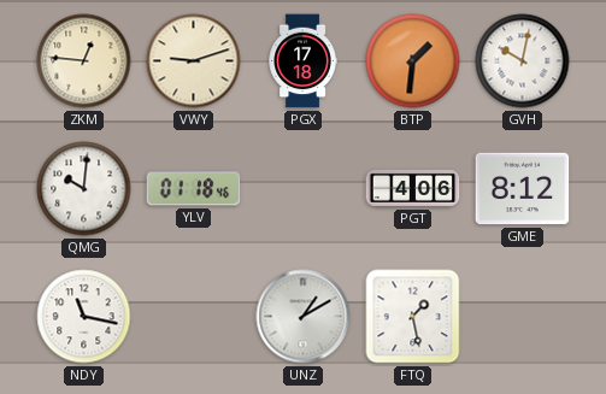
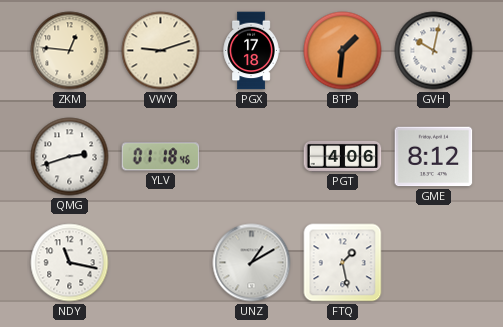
QMG: 10:01 -> 2:42
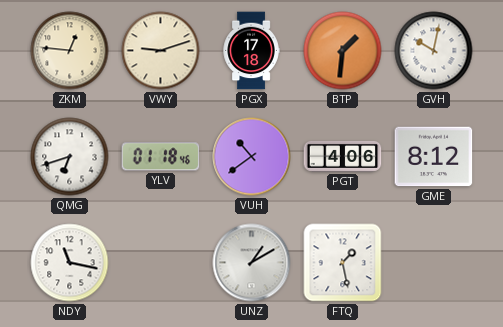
QMG: 2:42 -> 6:42
VUH: none -> 10:39
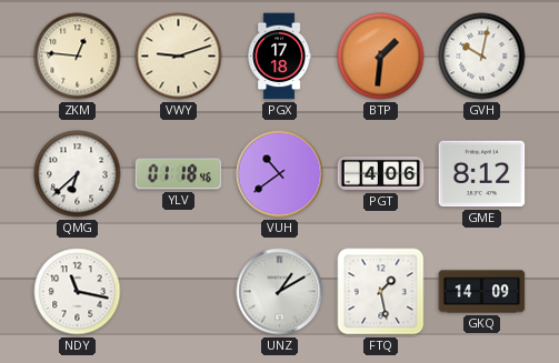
QMG: 6:42 -> 6:38
GKQ: none -> 14:09
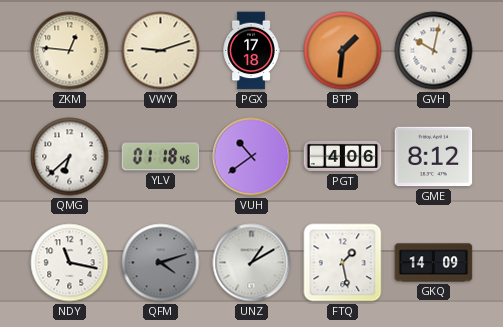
QFM: none -> 4:12
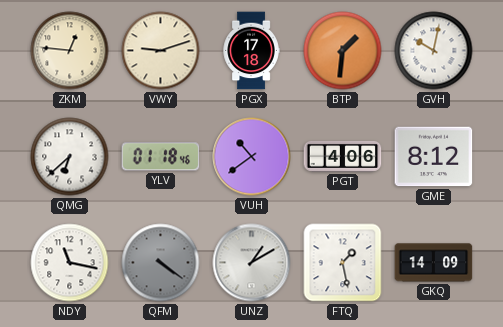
QFM: 4:12 -> 4:21
